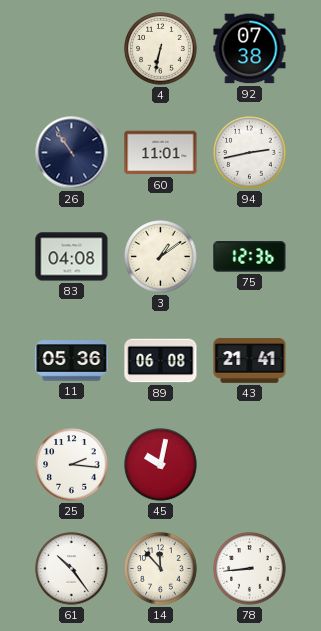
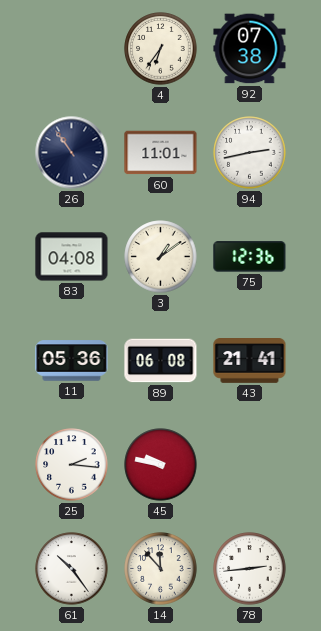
4: 6:32 -> 6:36
45: 10:02 -> 9:47
78: 8:44 -> 2:44
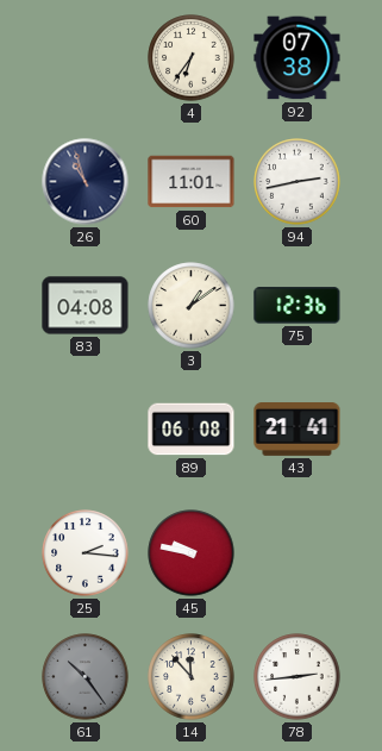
26: 10:54 -> 10:57
11: 05:36 -> none
61 dial: white -> grey
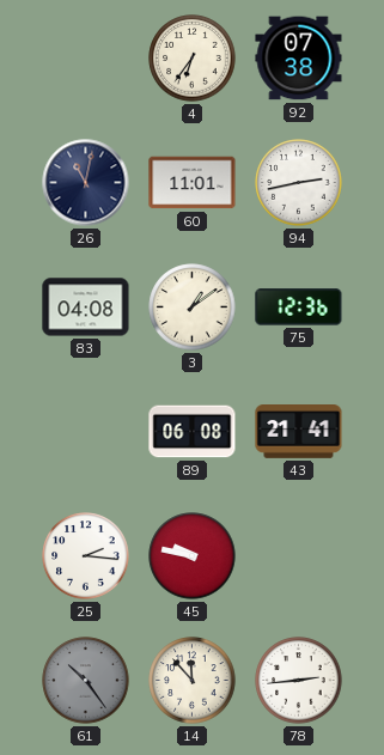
26: 10:57 -> 11:02
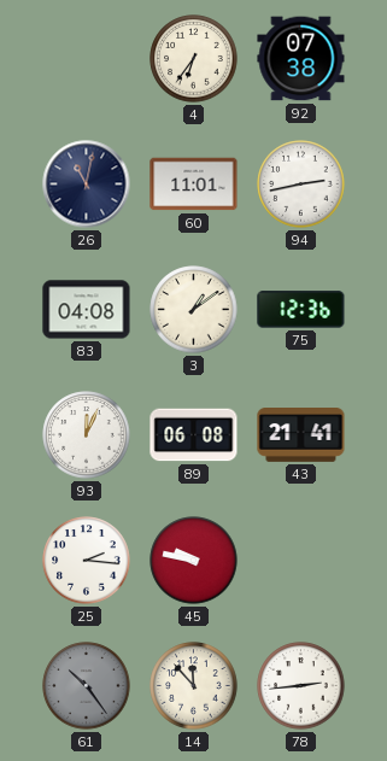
93: none -> 12:04
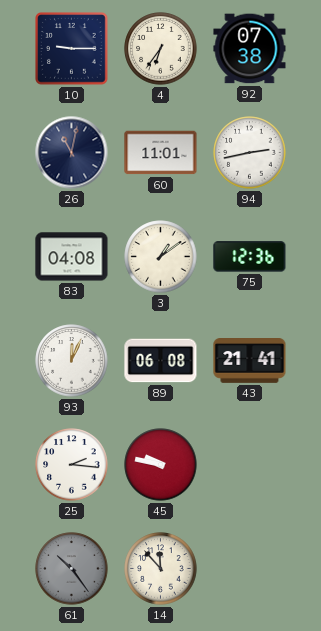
10: none -> 9:15
78: 2:44 -> none
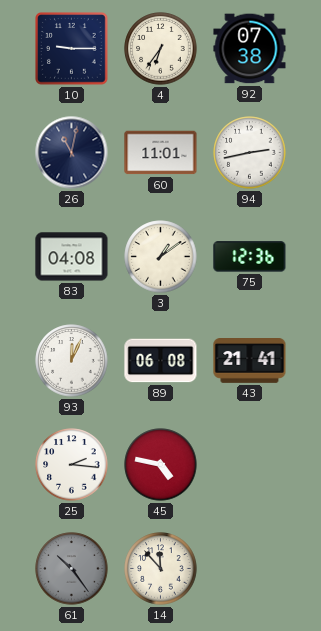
45: 9:47 -> 4:47
